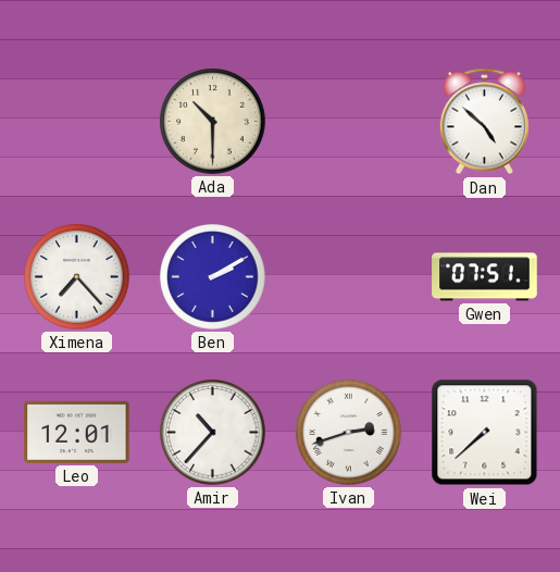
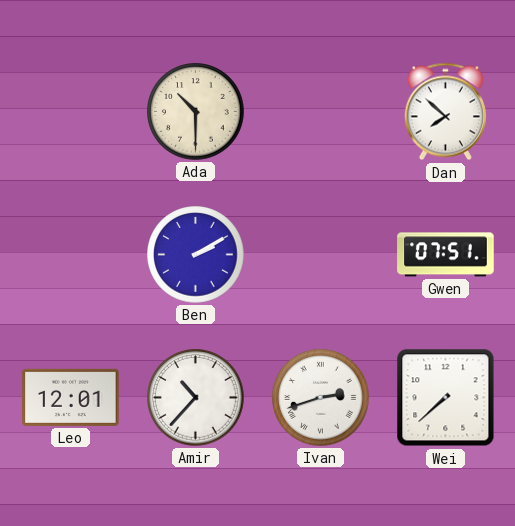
Dan: 4:52 -> 7:52
Ximena: 7:23 -> none
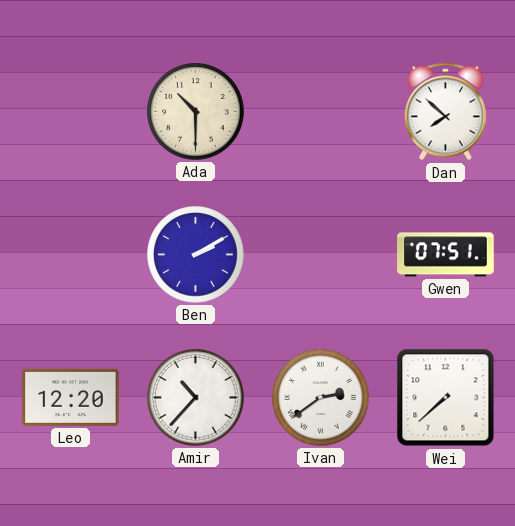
Leo: 12:01 -> 12:20
Ivan: 2:42 -> 2:39
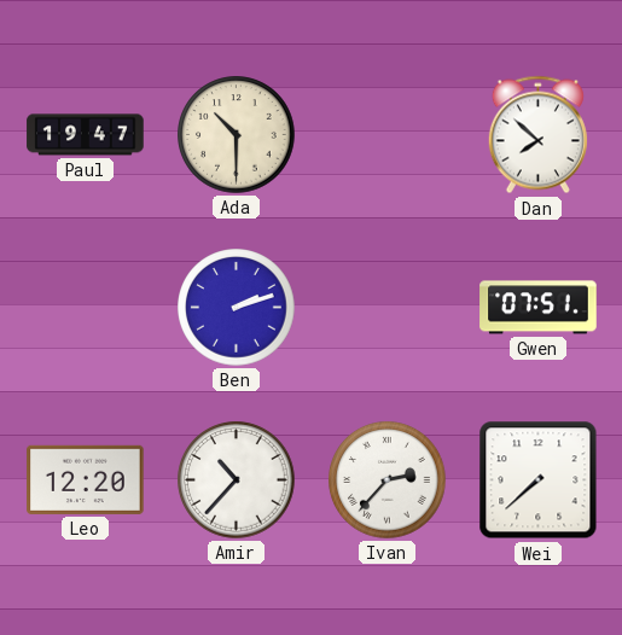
Paul: none -> 19:47
Ben: 2:10 -> 2:12
Ivan: 2:39 -> 2:37
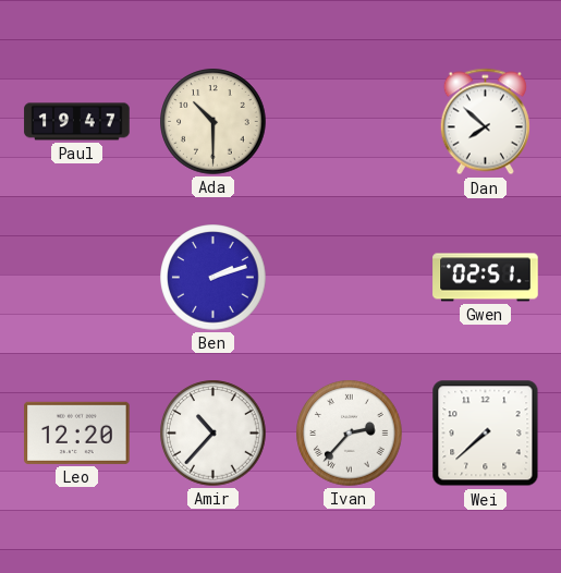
Gwen: 07:51 -> 02:51
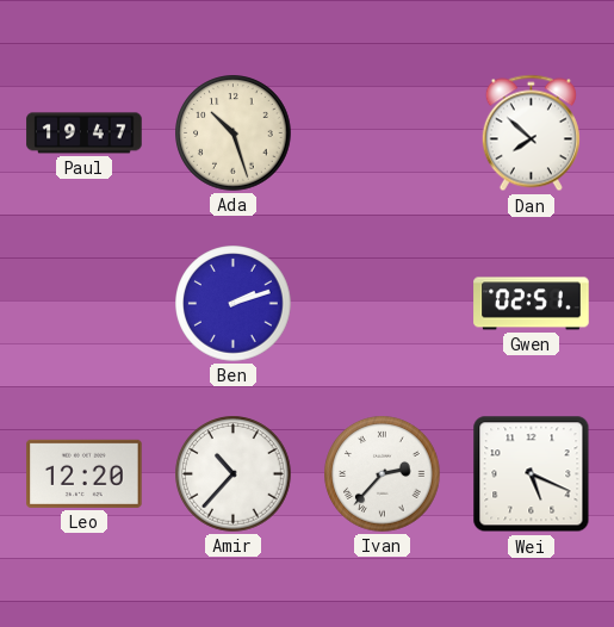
Ada: 10:30 -> 10:27
Wei: 7:38 -> 5:19
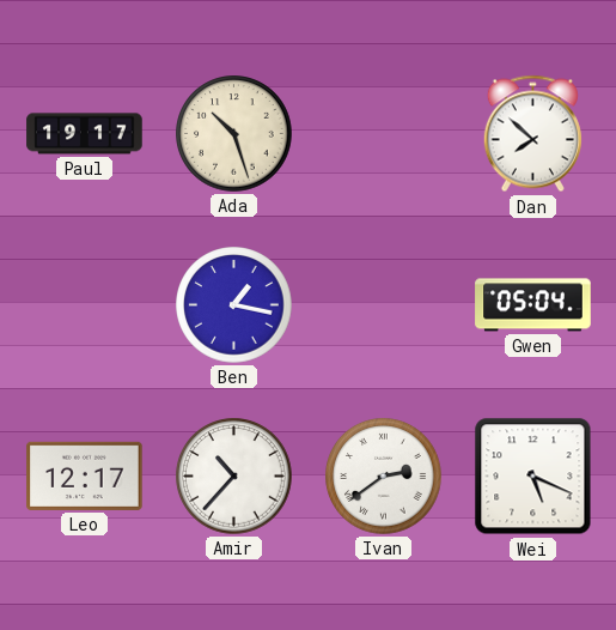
Paul: 19:47 -> 19:17
Ben: 2:12 -> 1:17
Gwen: 02:51 -> 05:04
Leo: 12:20 -> 12:17
Ivan: 2:37 -> 2:39
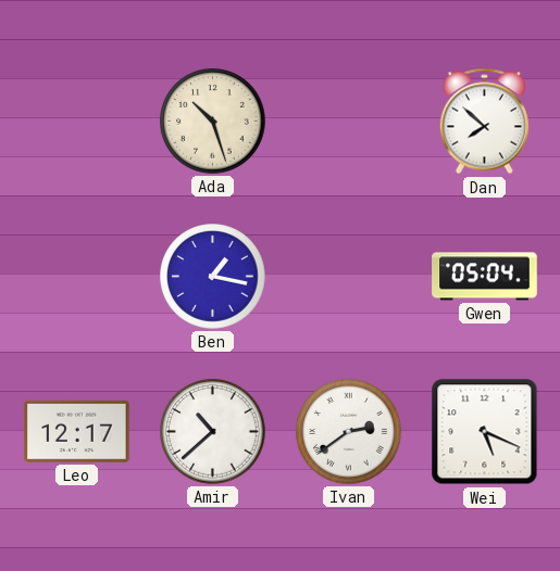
Paul: 19:17 -> none
Amir: 10:37 -> 10:38
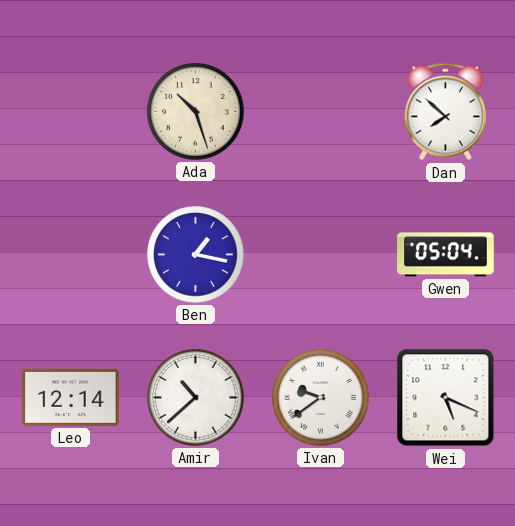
Leo: 12:17 -> 12:14
Ivan: 2:39 -> 9:39
